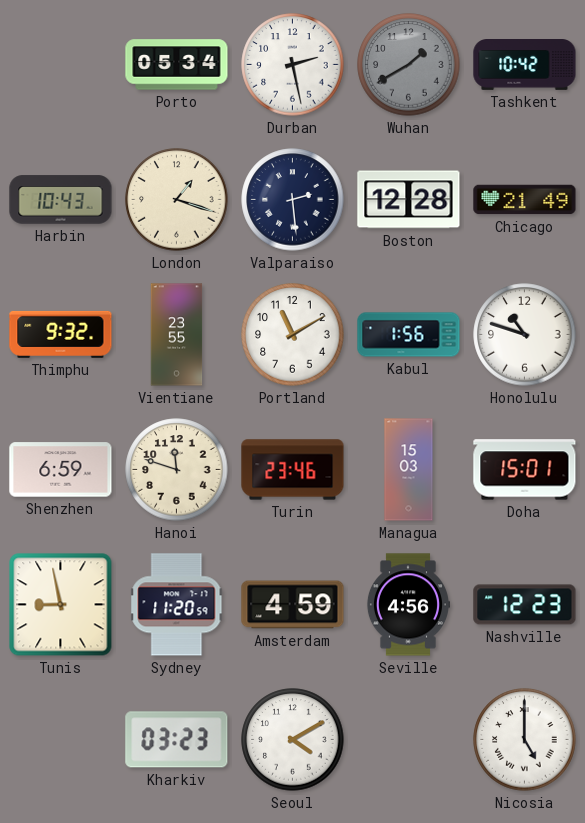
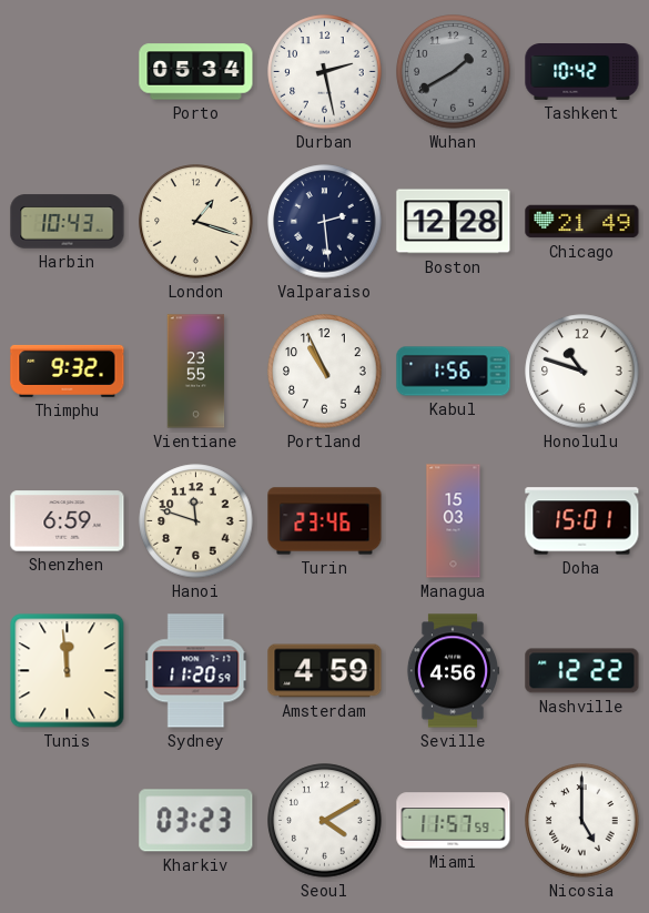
Portland: 11:10 -> 10:56
Tunis: 8:58 -> 11:59
Nashville: 12:23 -> 12:22
Miami: none -> 11:57
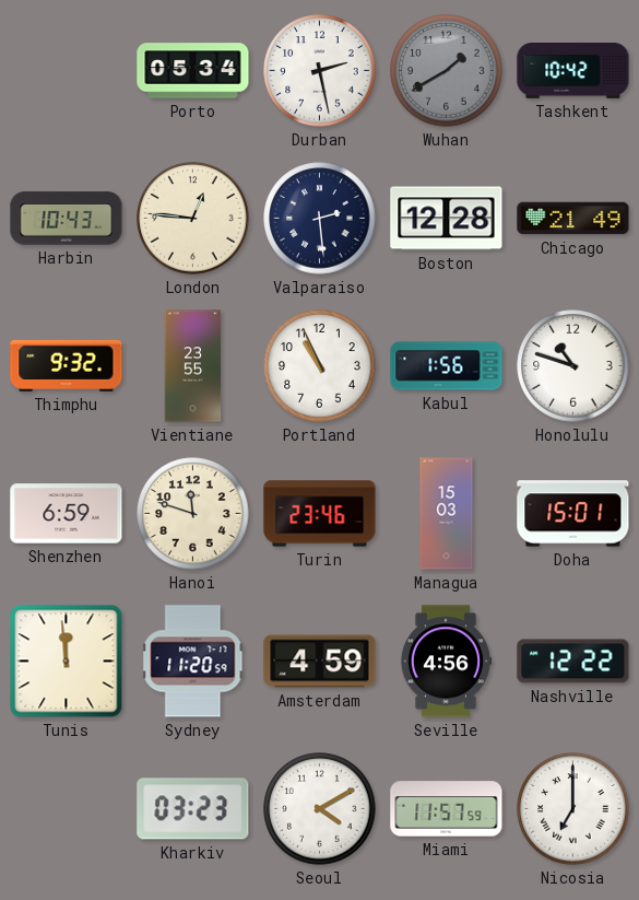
London: 1:18 -> 12:46
Nicosia: 5:00 -> 7:00
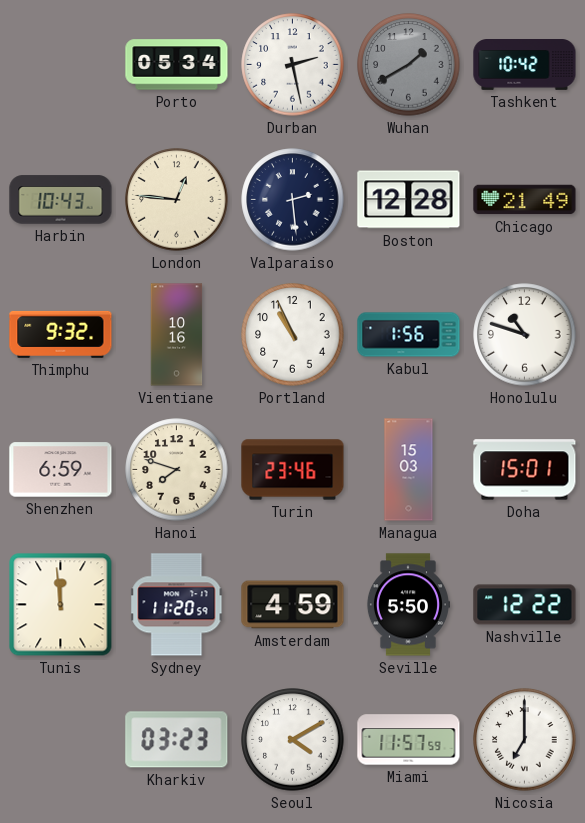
Vientiane: 23:55 -> 10:16
Hanoi: 11:48 -> 7:48
Seville: 4:56 -> 5:50
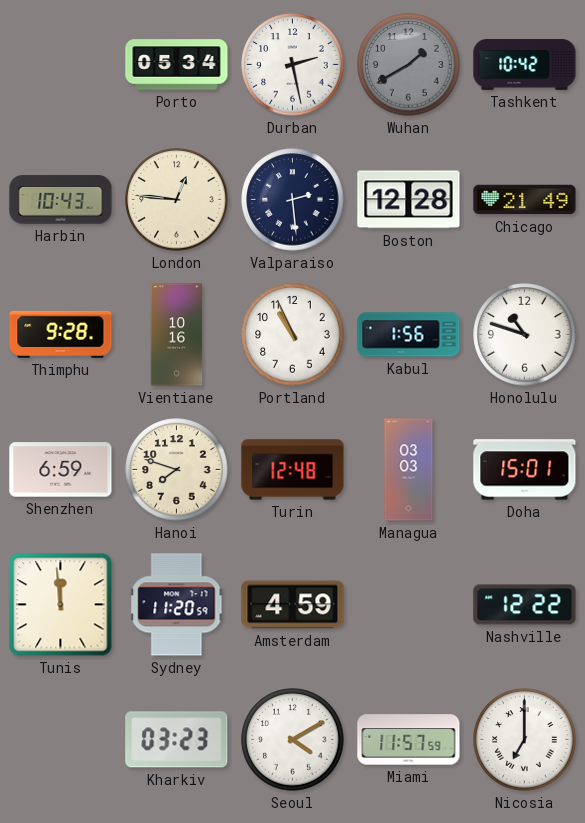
Thimphu: 9:32 -> 9:28
Turin: 23:46 -> 12:48
Managua: 15:03 -> 03:03
Seville: 5:50 -> none
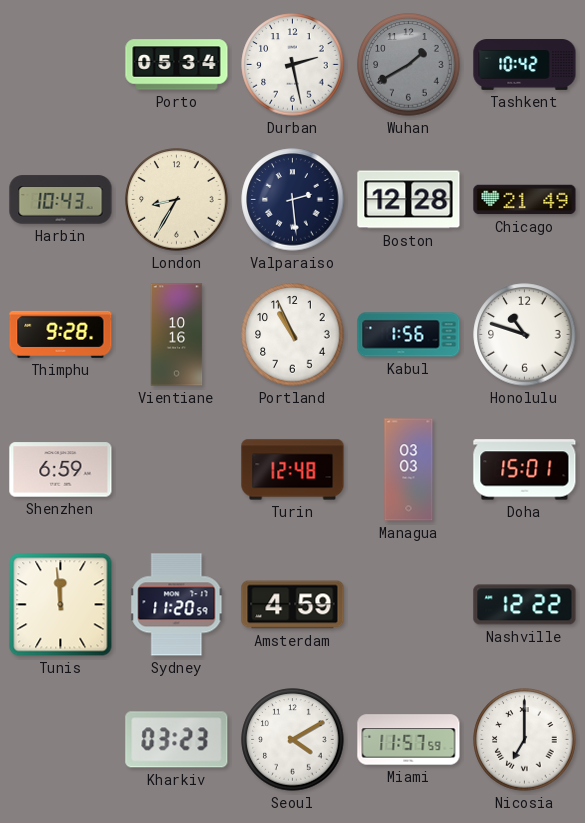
London: 12:46 -> 8:35
Hanoi: 7:48 -> none
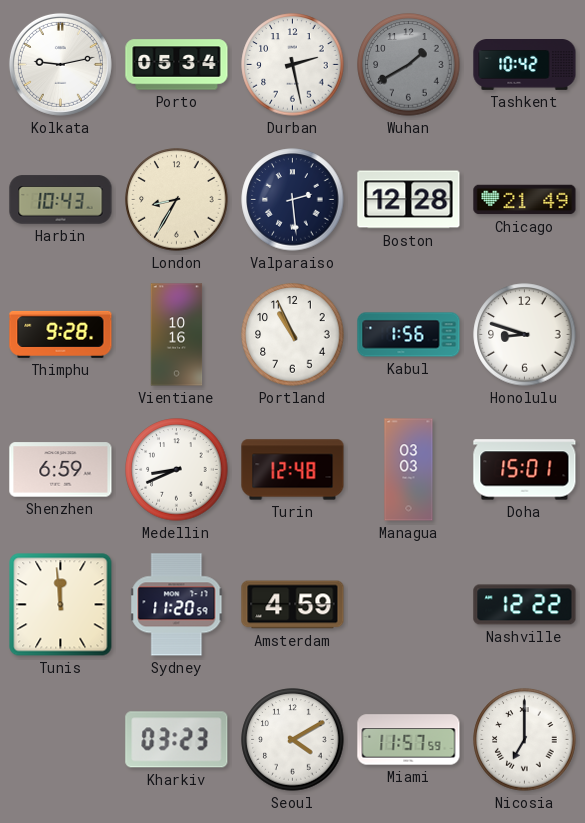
Kolkata: none -> 9:13
Honolulu: 10:48 -> 8:48
Medellin: none -> 8:41
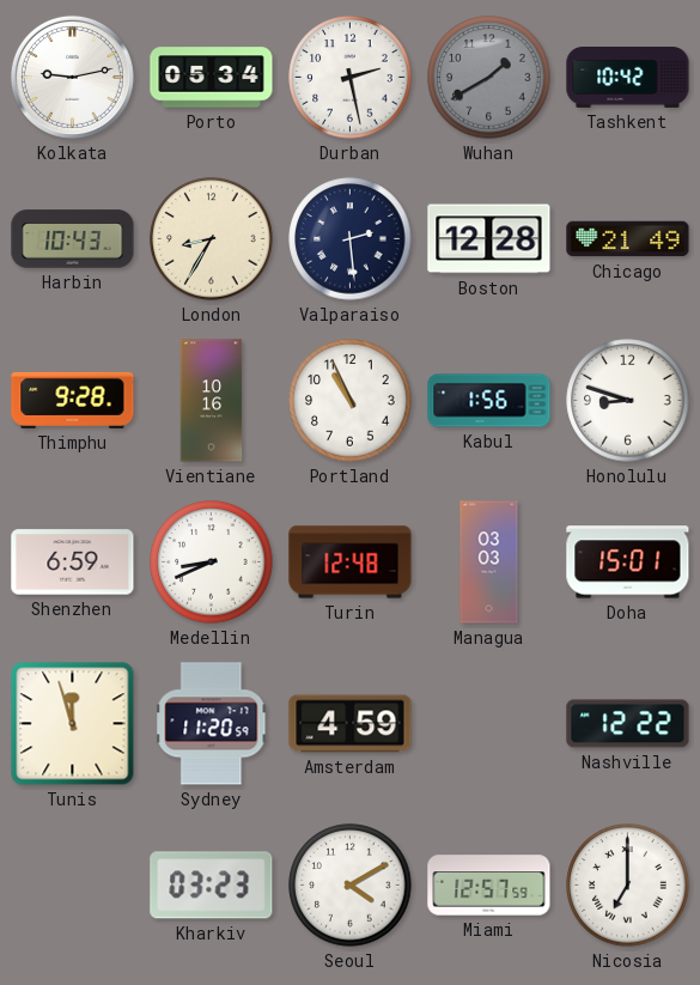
Tunis: 11:59 -> 11:57
Miami: 11:57 -> 12:57
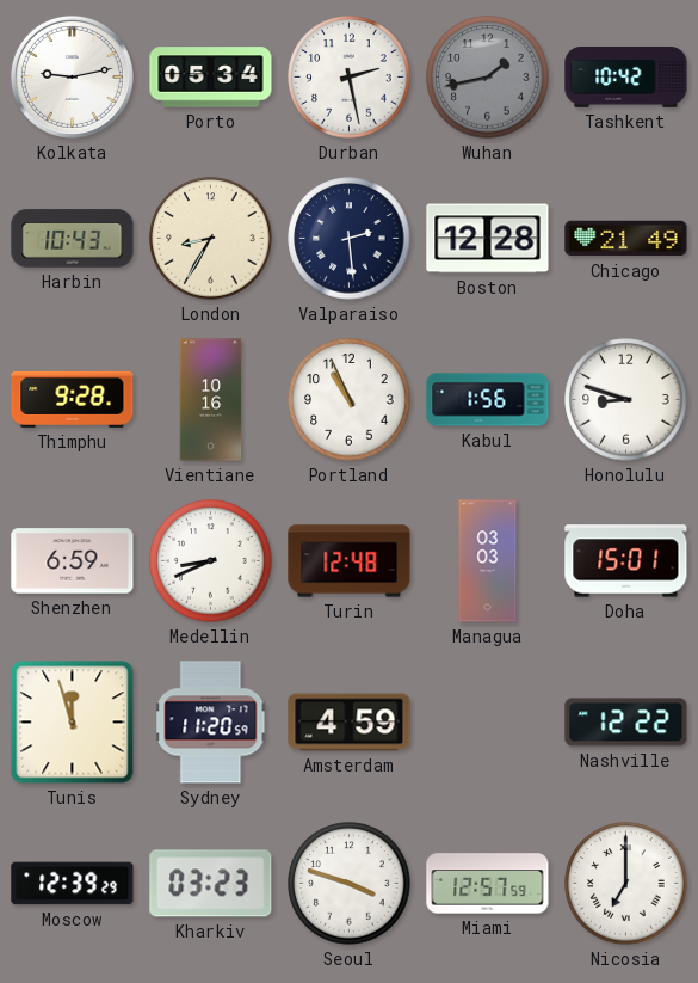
Wuhan: 1:40 -> 1:43
Moscow: none -> 12:39
Seoul: 4:10 -> 3:48
